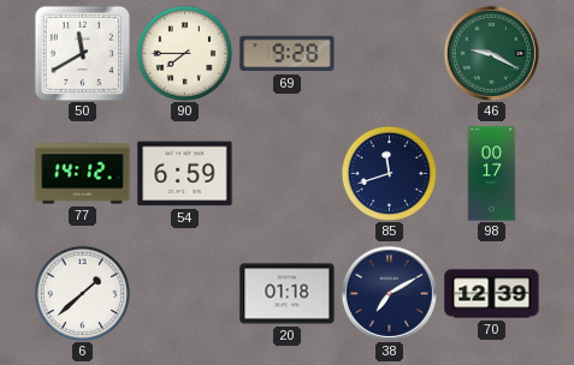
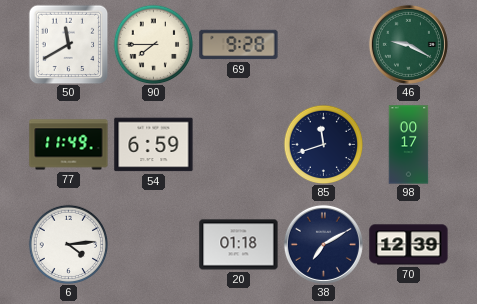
77: 14:12 -> 11:49
6: 1:38 -> 4:14
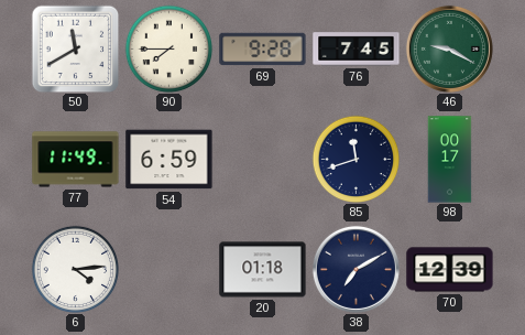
76: none -> 7:45
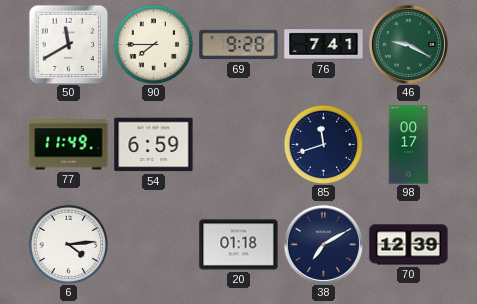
76: 7:45 -> 7:41
